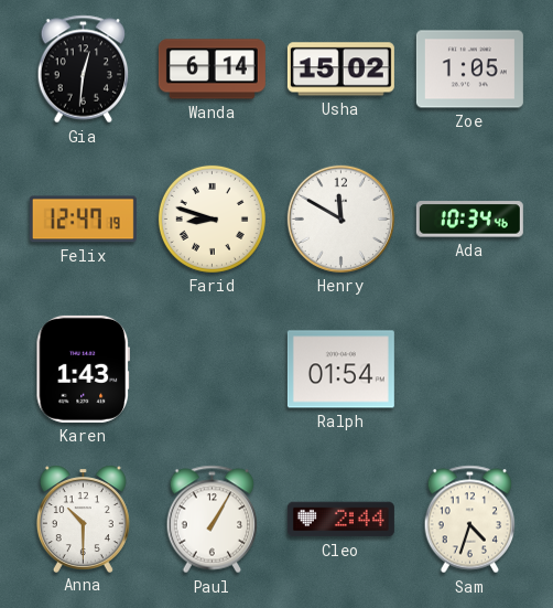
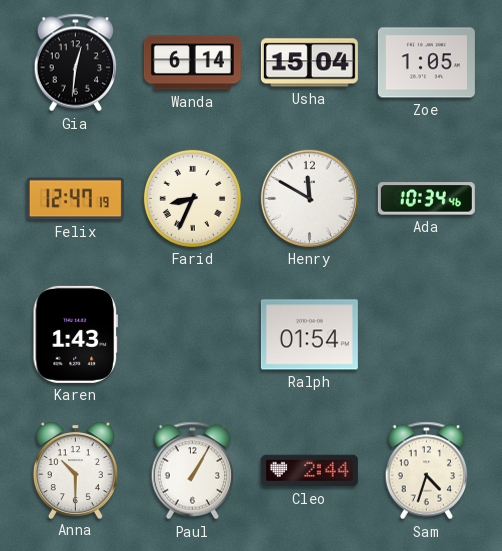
Usha: 15:02 -> 15:04
Farid: 8:48 -> 8:34
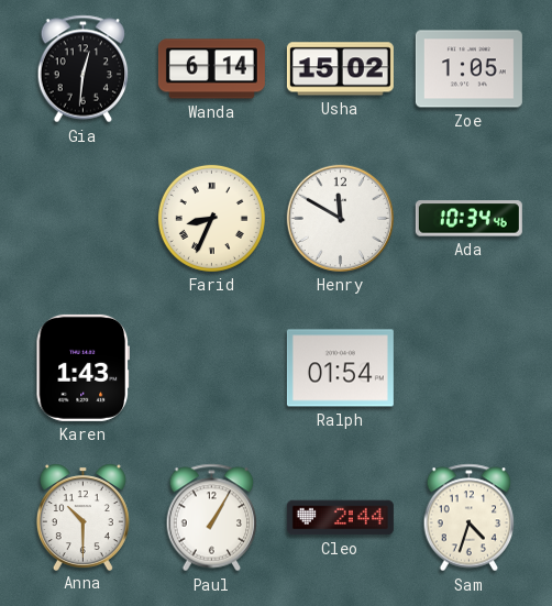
Usha: 15:04 -> 15:02
Felix: 12:47 -> none
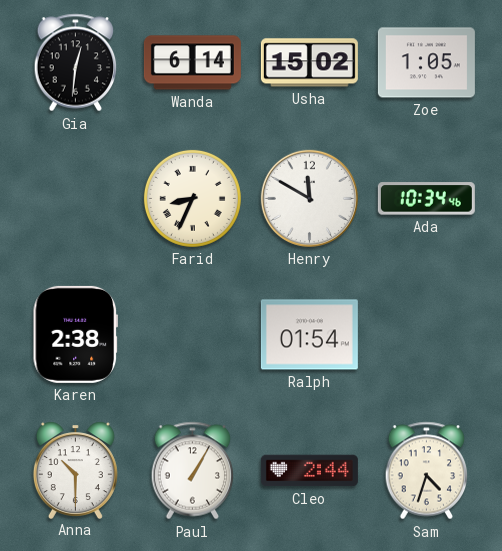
Karen: 1:43 -> 2:38
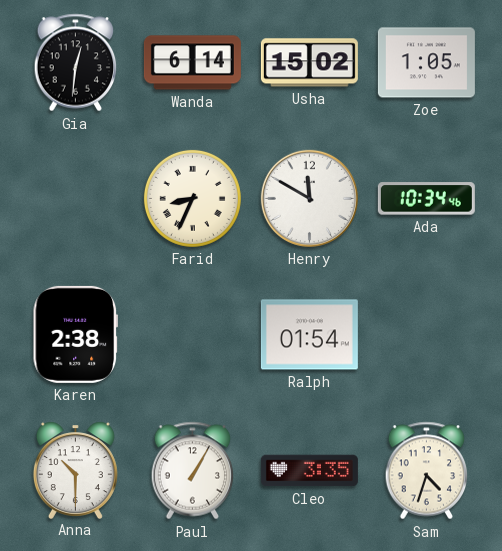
Cleo: 2:44 -> 3:35
